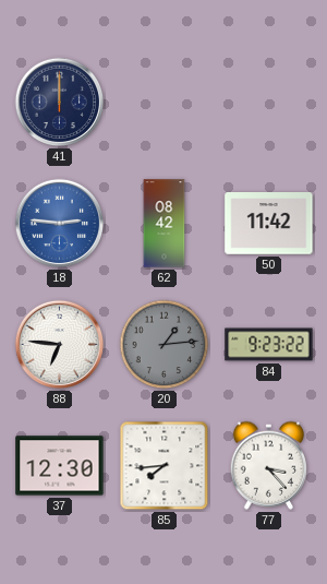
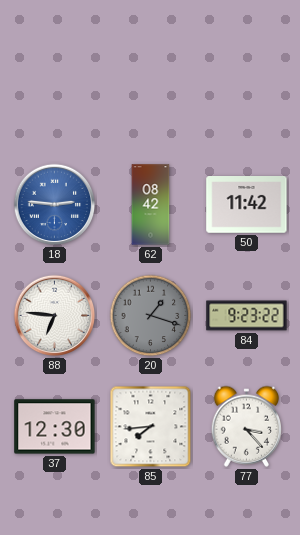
41: 12:00 -> none
20: 1:14 -> 1:18
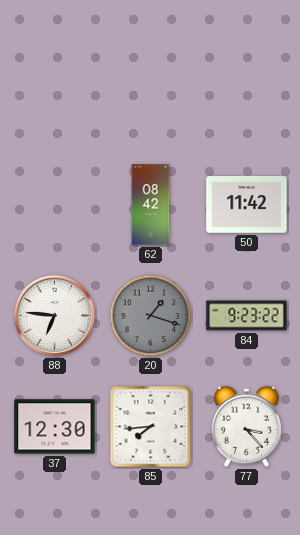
18: 2:46 -> none
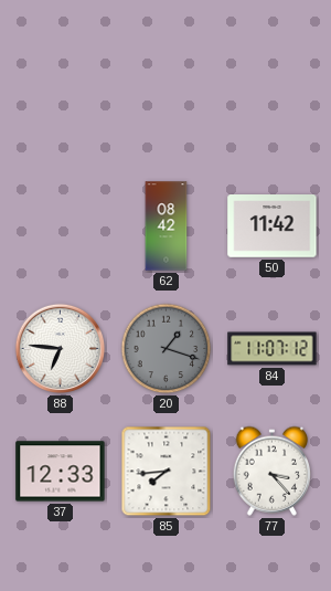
84: 9:23 -> 11:07
37: 12:30 -> 12:33
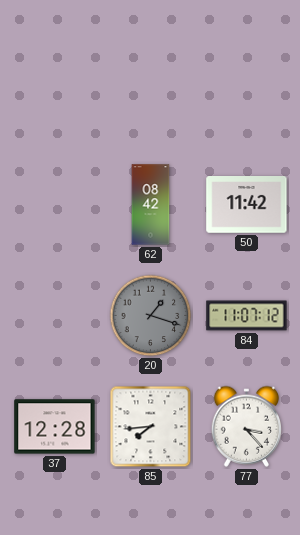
88: 6:46 -> none
37: 12:33 -> 12:28
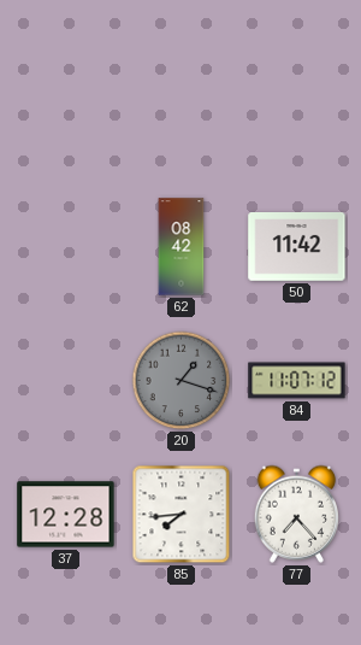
77: 3:23 -> 7:23
